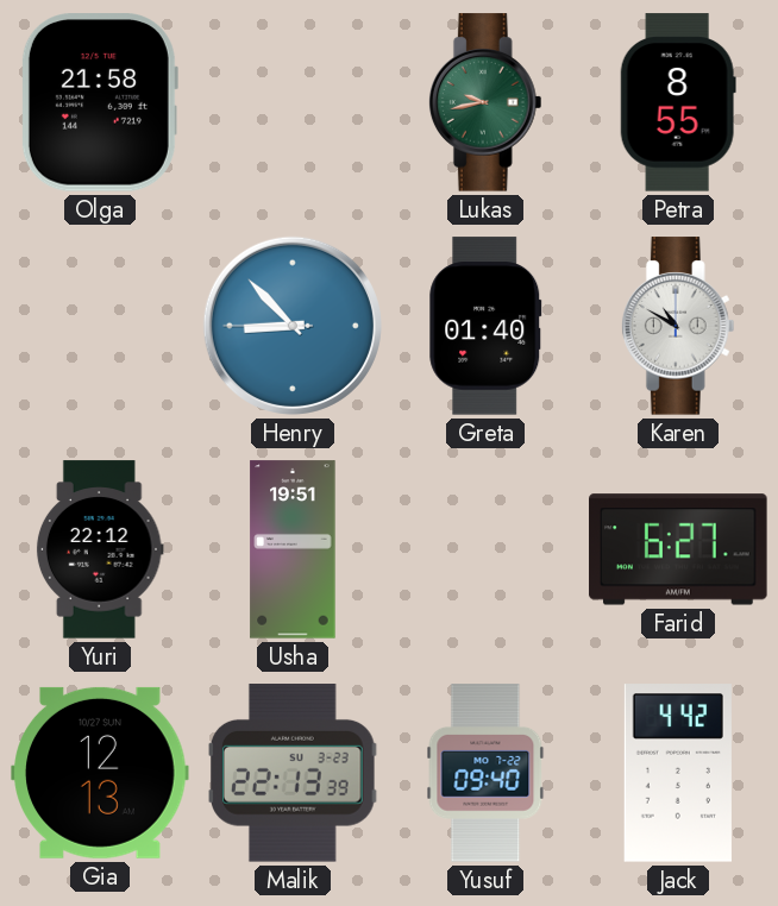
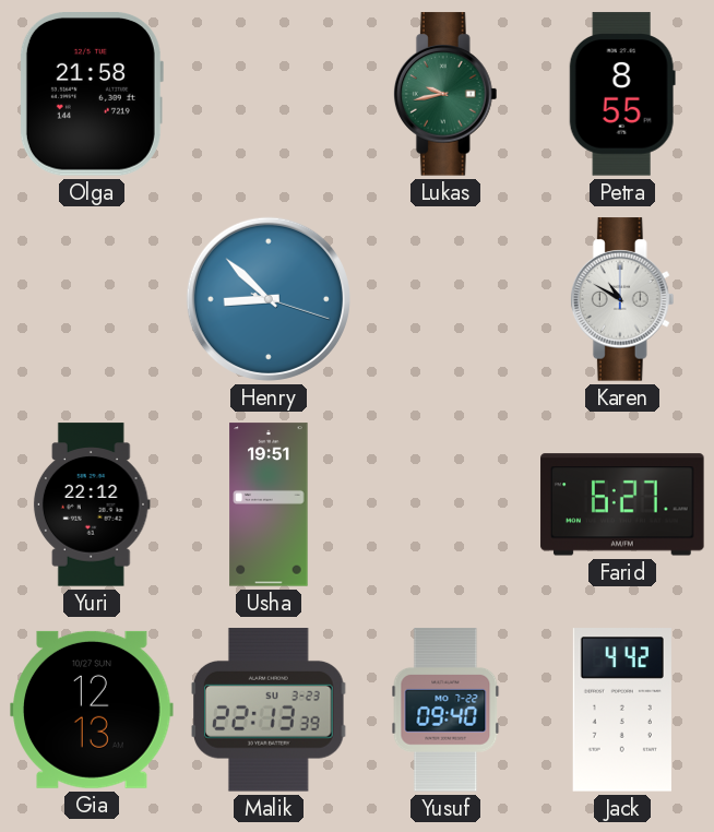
Henry: 8:52:45 -> 8:52:18
Greta: 01:40 -> none
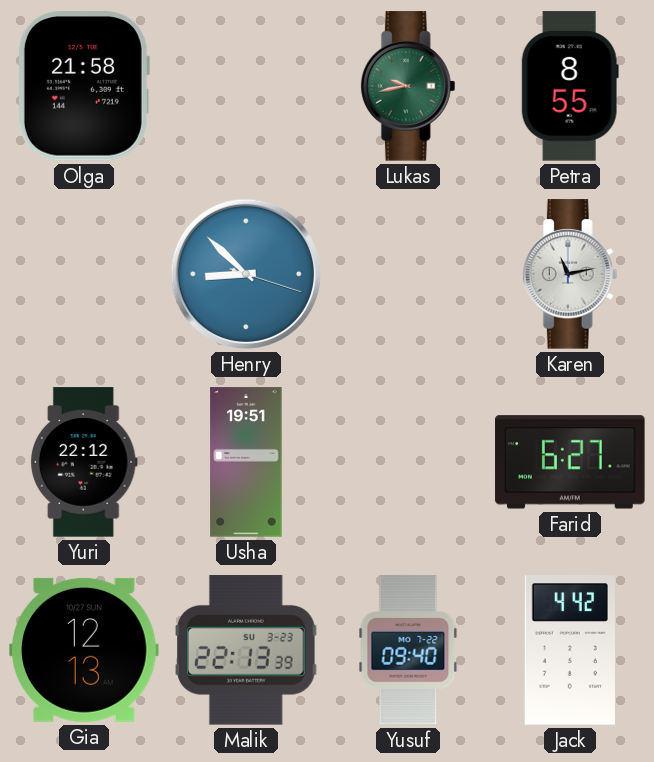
Karen: 10:50 -> 11:13
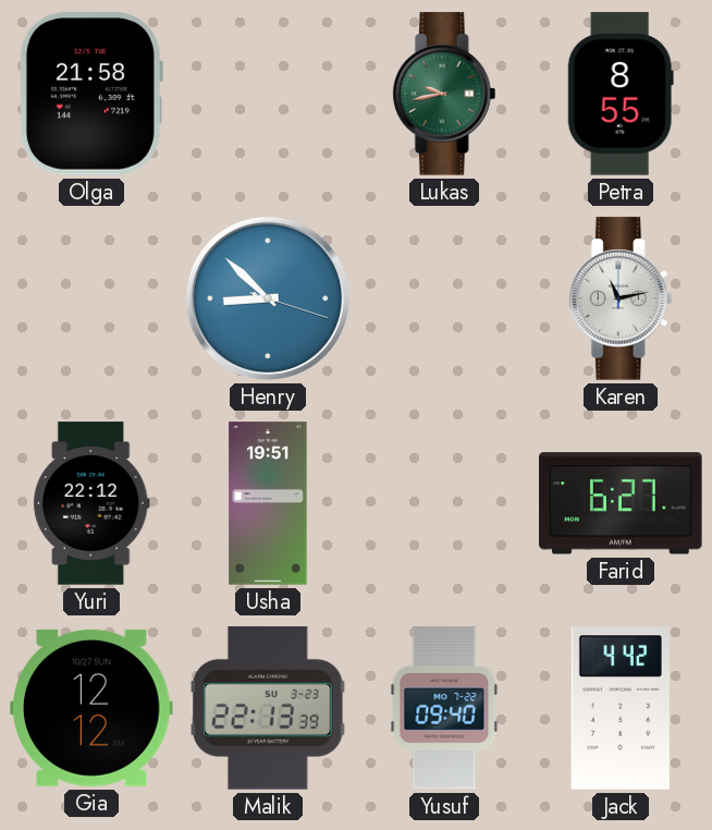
Gia: 12:13 -> 12:12
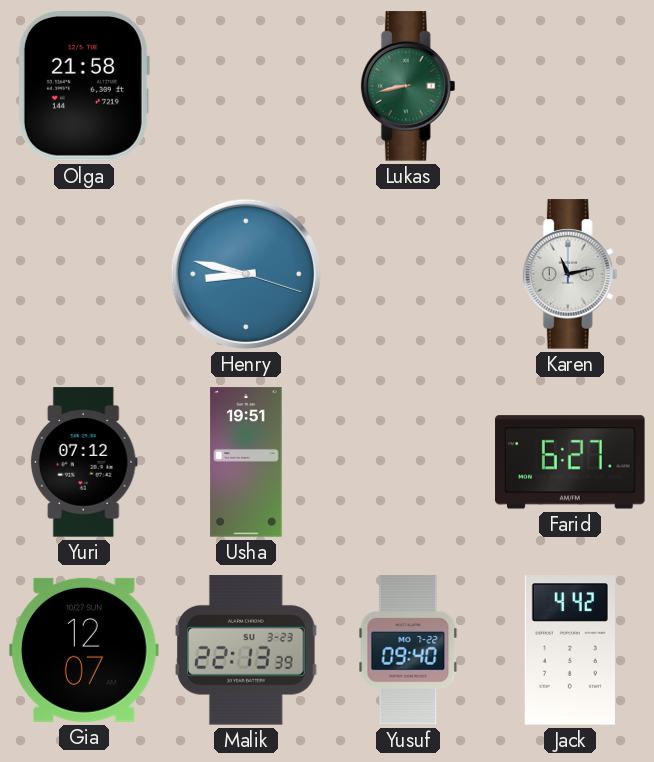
Lukas: 9:43 -> 8:43
Petra: 8:55 -> none
Henry: 8:52 -> 8:47
Yuri: 22:12 -> 07:12
Gia: 12:12 -> 12:07
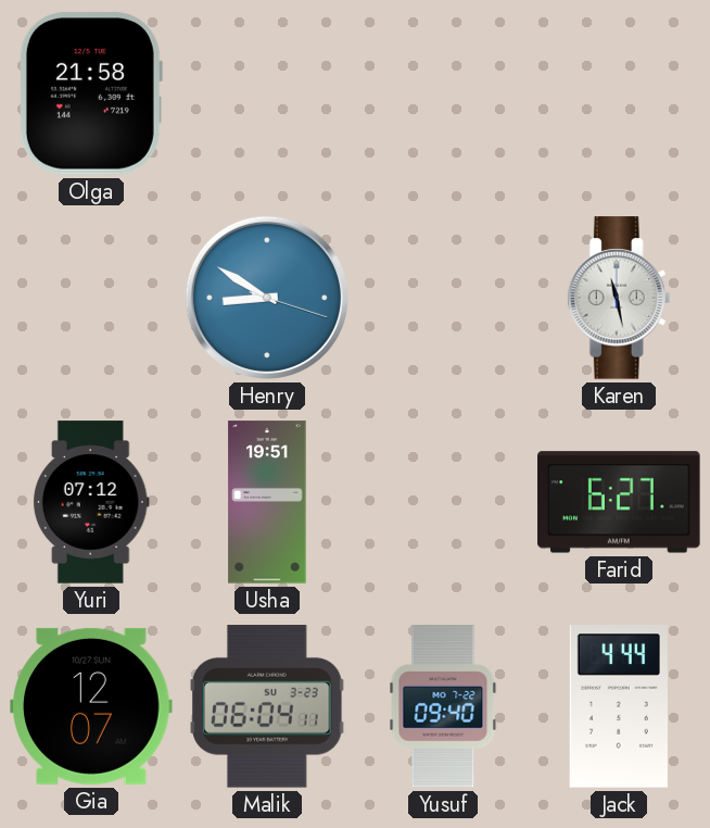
Lukas: 8:43 -> none
Henry: 8:47 -> 8:50
Karen: 11:13 -> 11:28
Malik: 22:13 -> 06:04
Jack: 4:42 -> 4:44
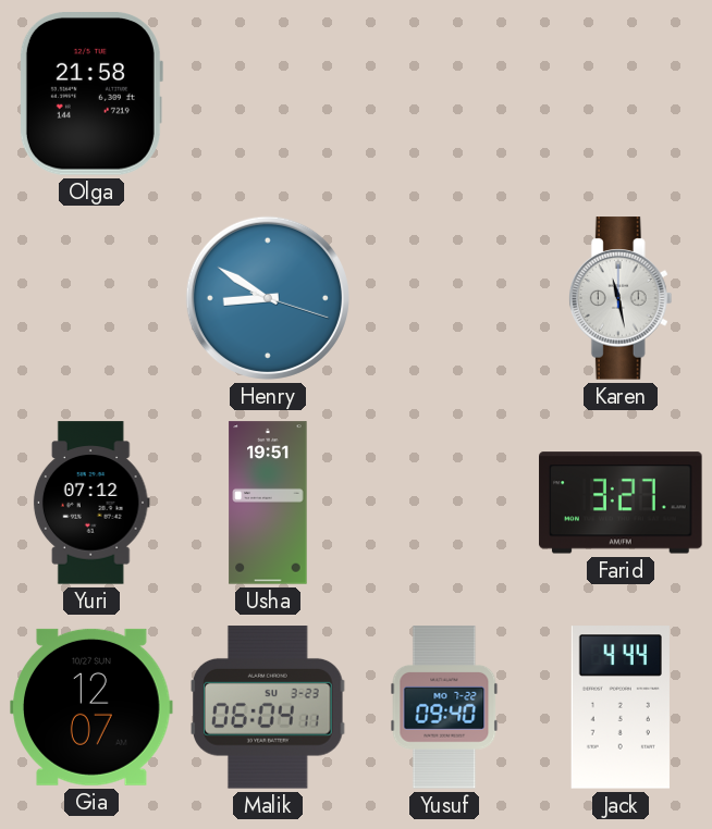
Farid: 6:27 -> 3:27
